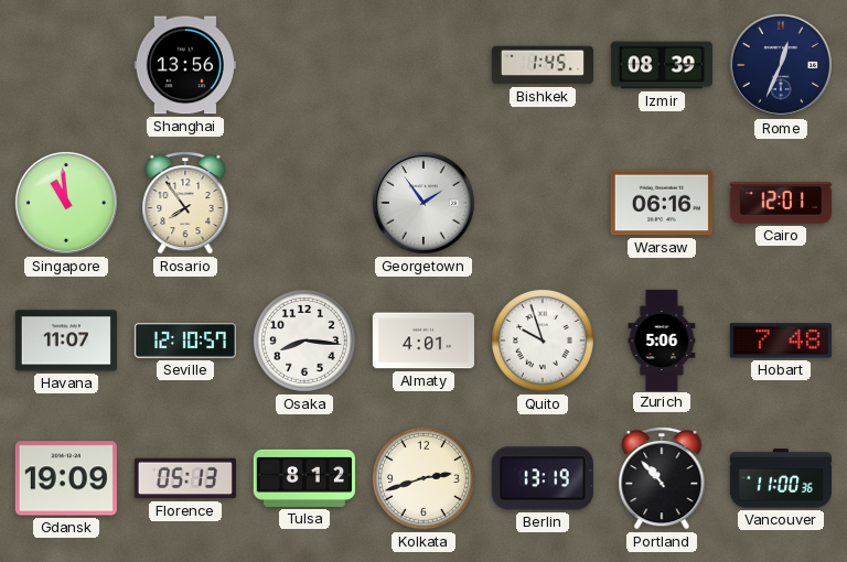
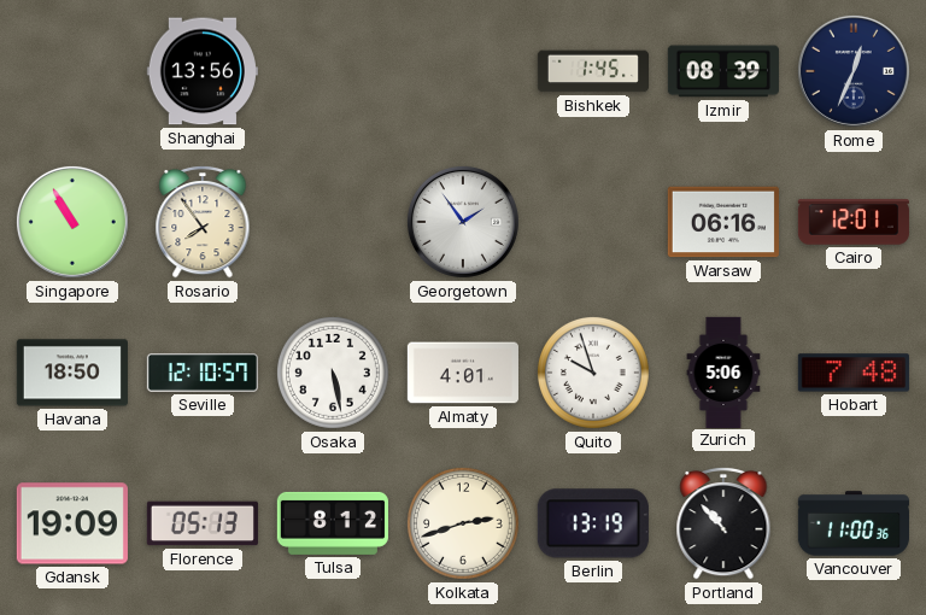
Singapore: 10:59 -> 10:55
Havana: 11:07 -> 18:50
Osaka: 8:16 -> 5:28
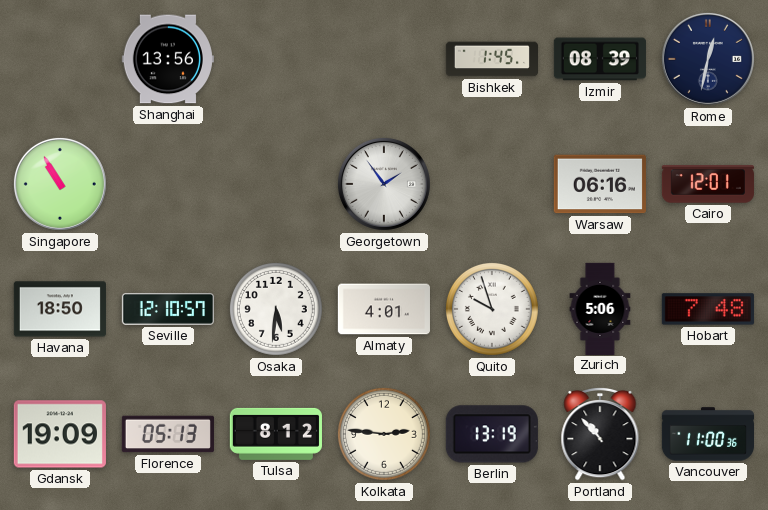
Rome: 12:34 -> 12:32
Rosario: 7:54 -> none
Osaka: 5:28 -> 5:31
Kolkata: 2:42 -> 2:46
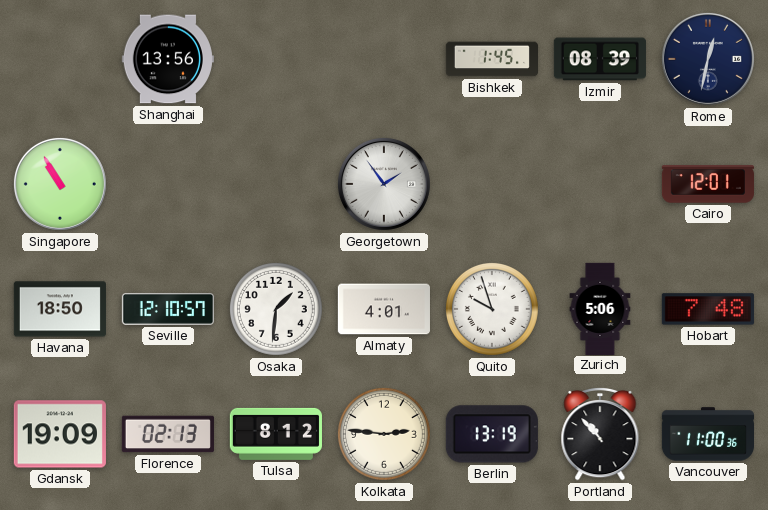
Warsaw: 06:16 -> none
Osaka: 5:31 -> 1:31
Florence: 05:13 -> 02:13
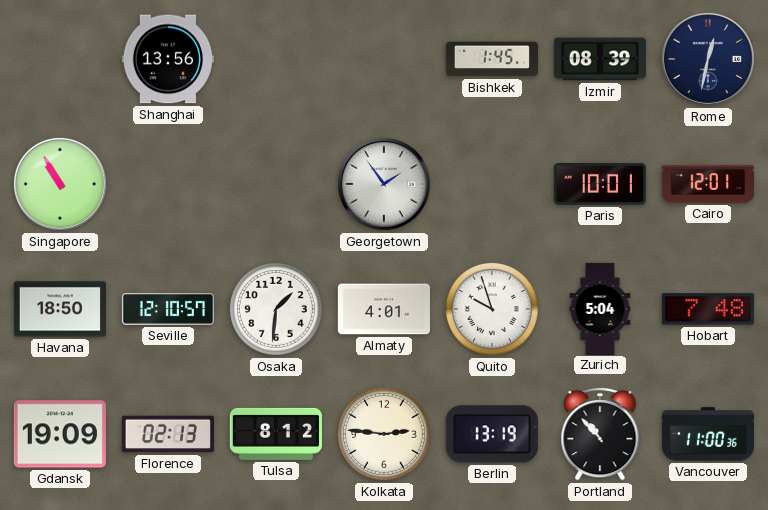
Paris: none -> 10:01
Zurich: 5:06 -> 5:04
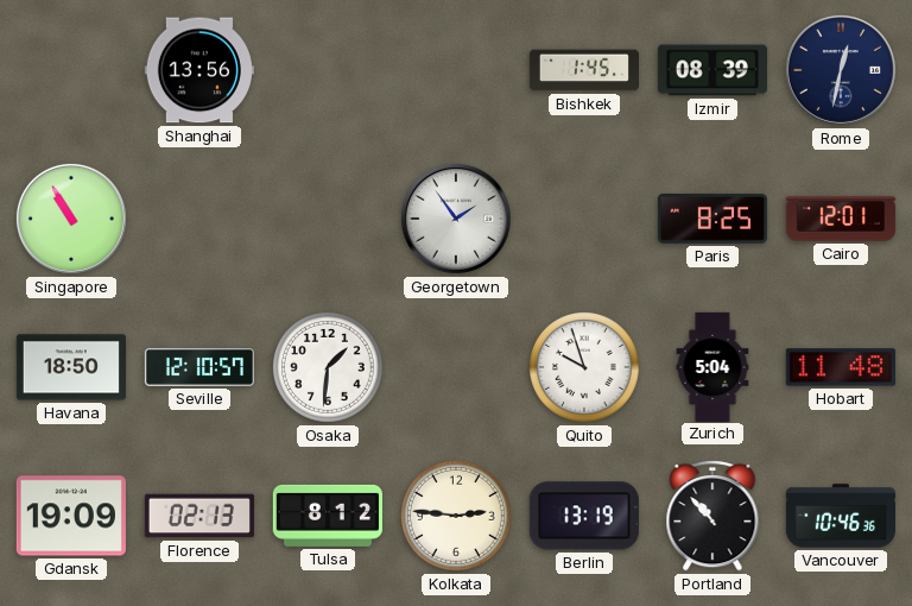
Paris: 10:01 -> 8:25
Almaty: 4:01 -> none
Hobart: 7:48 -> 11:48
Vancouver: 11:00 -> 10:46
